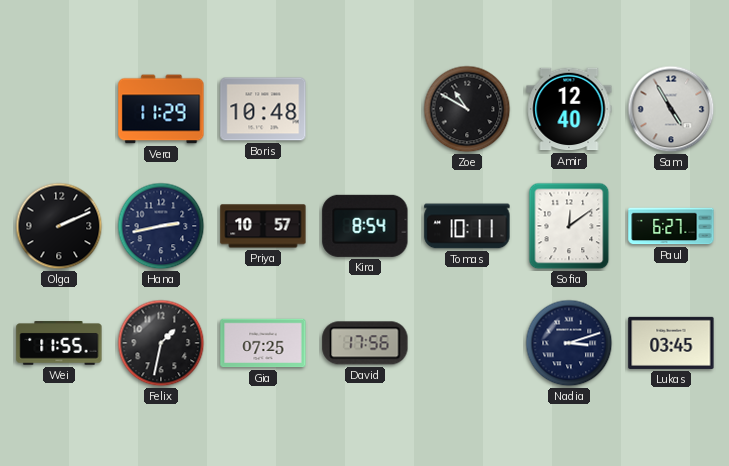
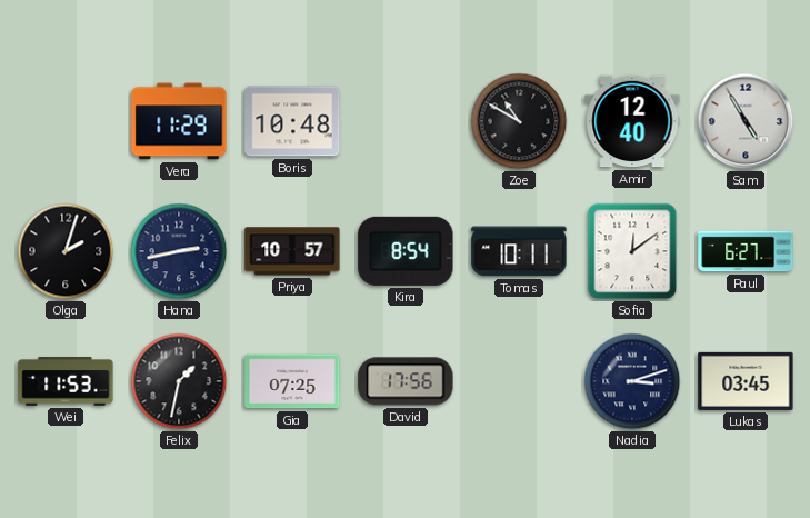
Olga: 2:11 -> 2:03
Wei: 11:55 -> 11:53
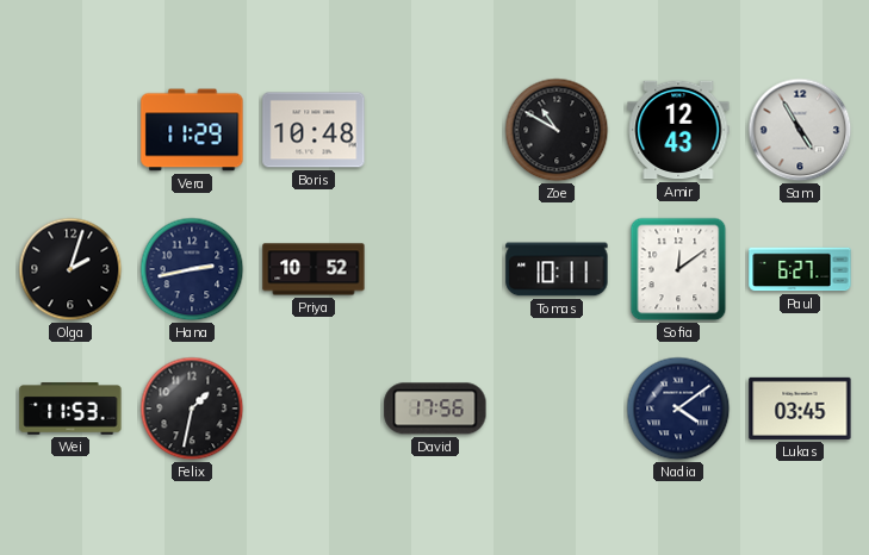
Amir: 12:40 -> 12:43
Priya: 10:57 -> 10:52
Kira: 8:54 -> none
Gia: 07:25 -> none
Nadia: 3:12 -> 4:09
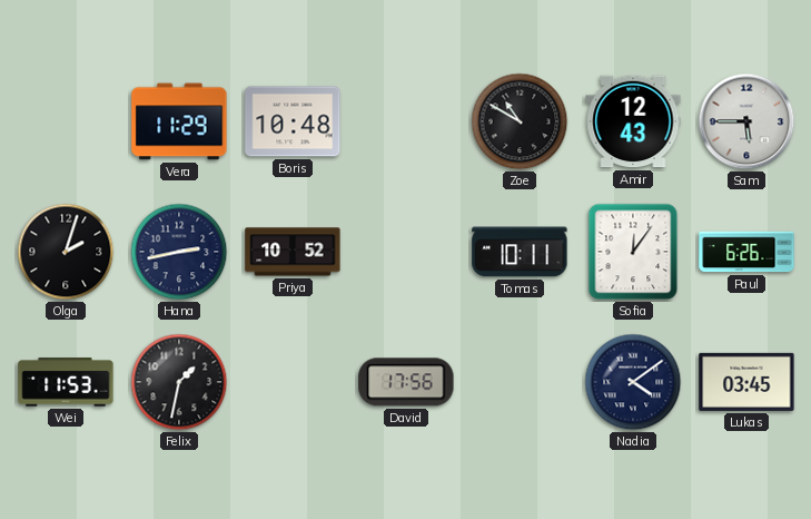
Sam: 4:55 -> 5:45
Sofia: 12:09 -> 12:06
Paul: 6:27 -> 6:26
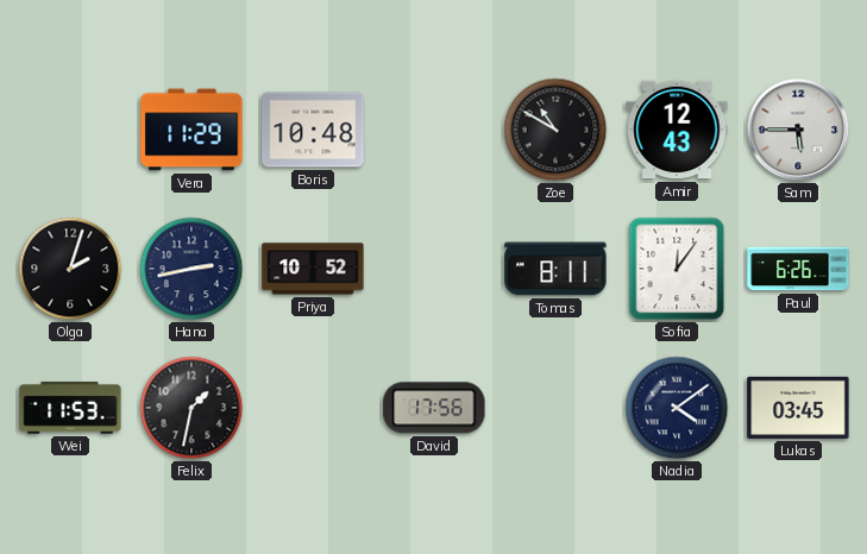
Tomas: 10:11 -> 8:11
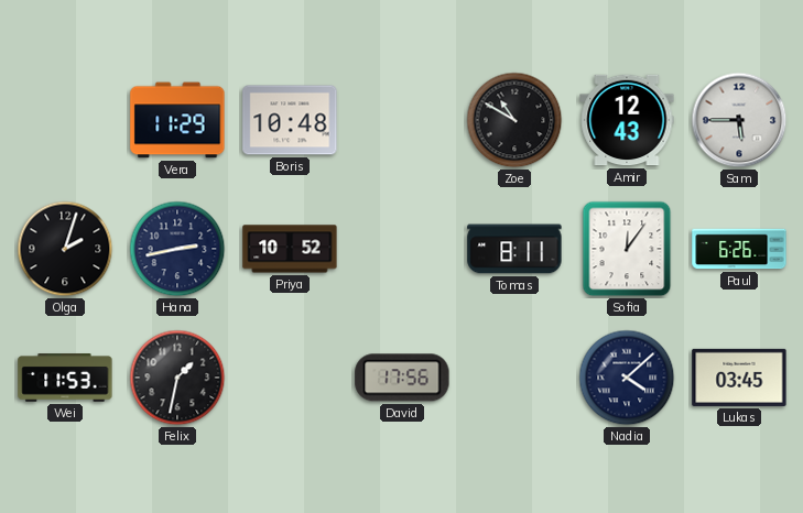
Nadia: 4:09 -> 4:08
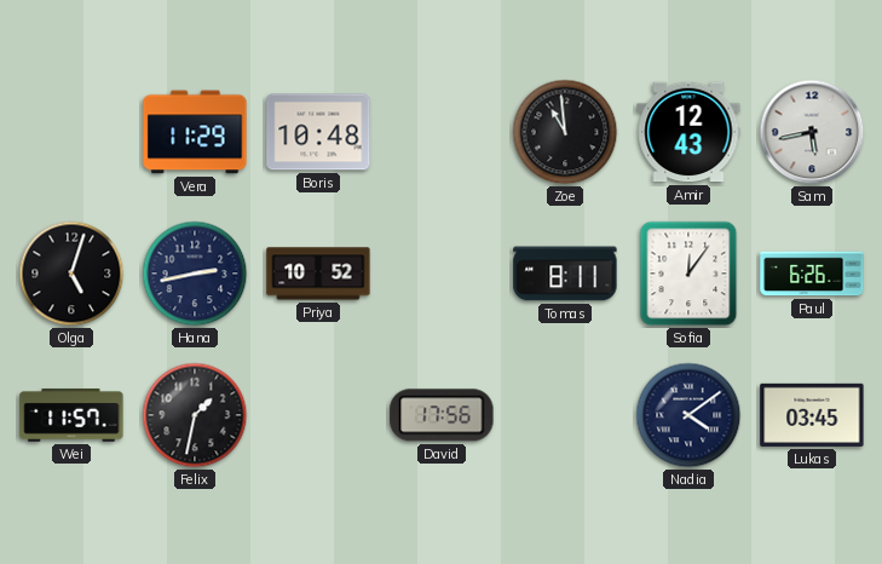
Zoe: 10:50 -> 10:59
Sam: 5:45 -> 5:43
Olga: 2:03 -> 5:03
Wei: 11:53 -> 11:57
Nadia: 4:08 -> 4:09
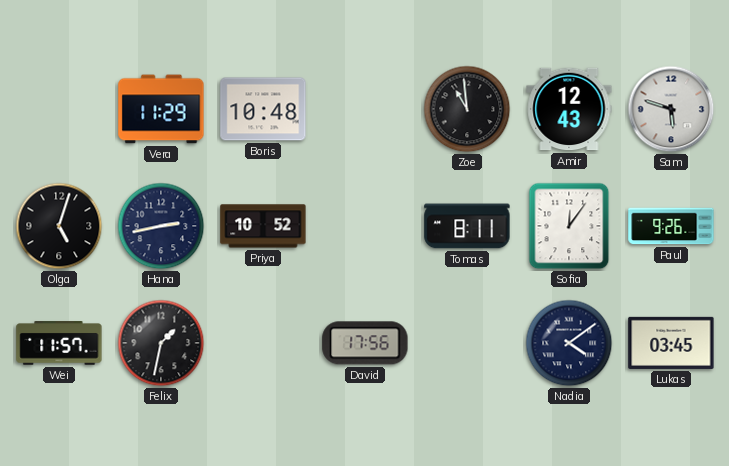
Sam: 5:43 -> 5:48
Paul: 6:26 -> 9:26
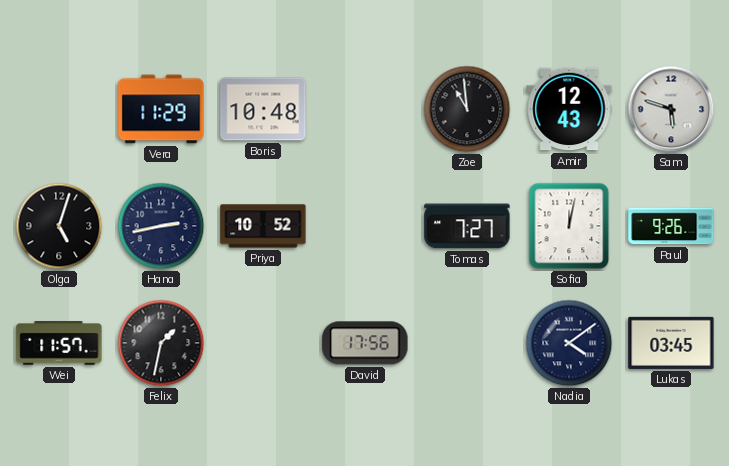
Tomas: 8:11 -> 7:27
Sofia: 12:06 -> 12:02
